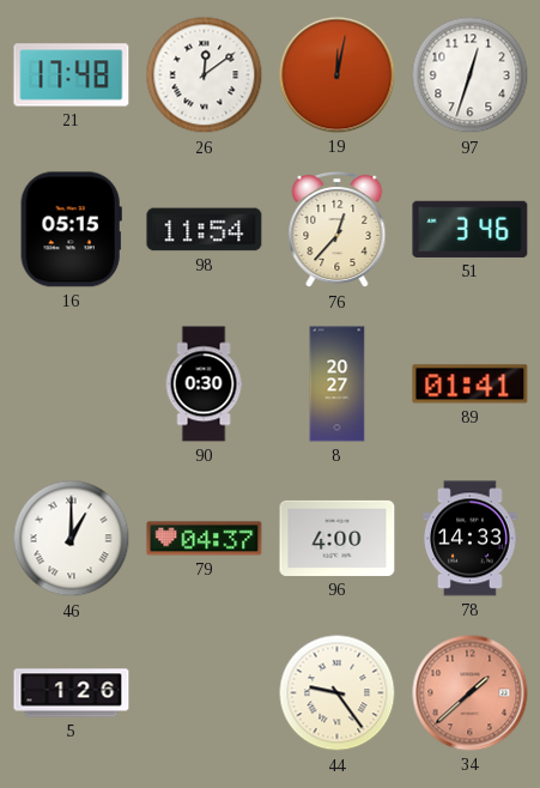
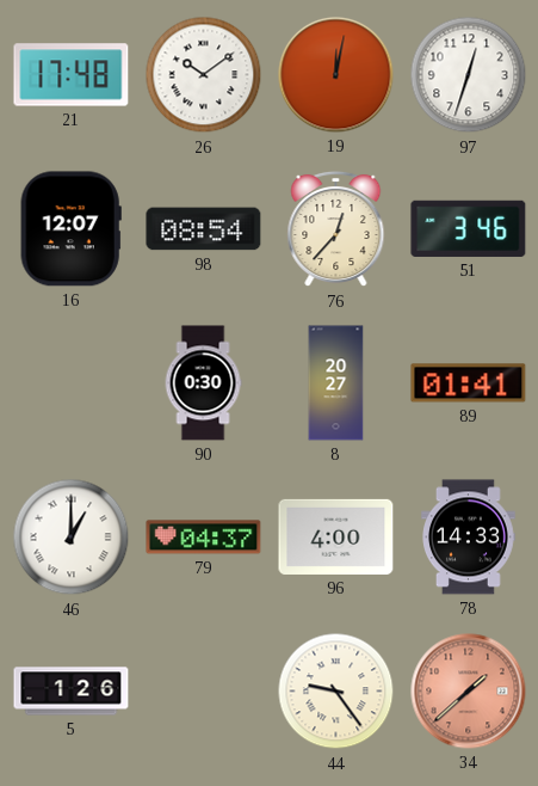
26: 12:09 -> 10:09
16: 05:15 -> 12:07
98: 11:54 -> 08:54
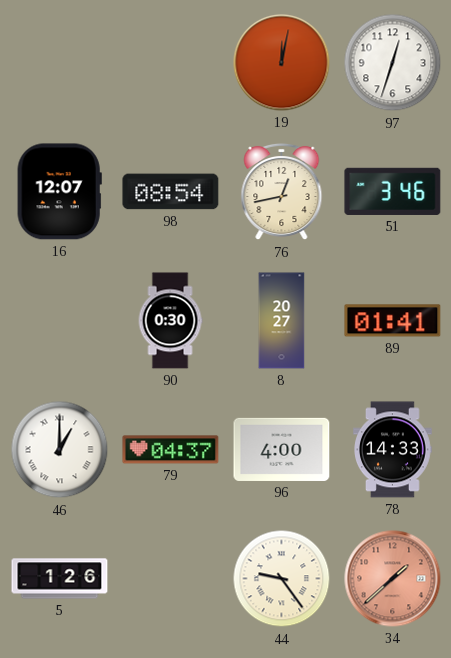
21: 17:48 -> none
26: 10:09 -> none
76: 12:37 -> 12:43
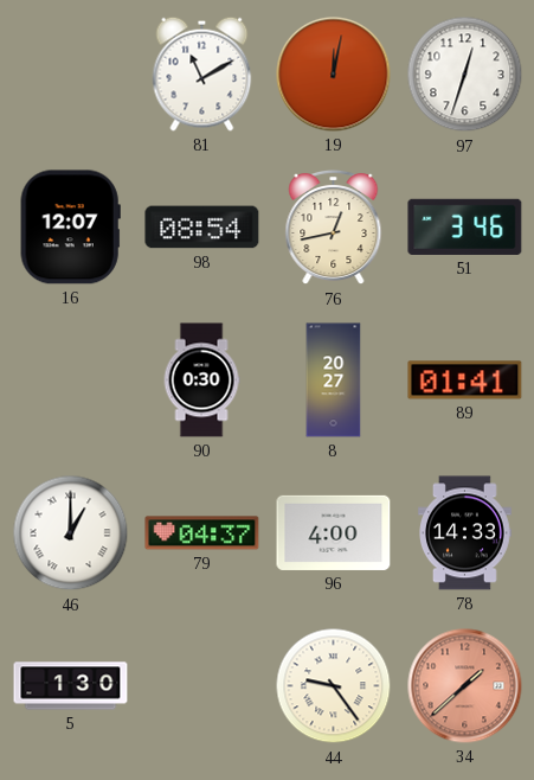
81: none -> 11:10
5: 1:26 -> 1:30
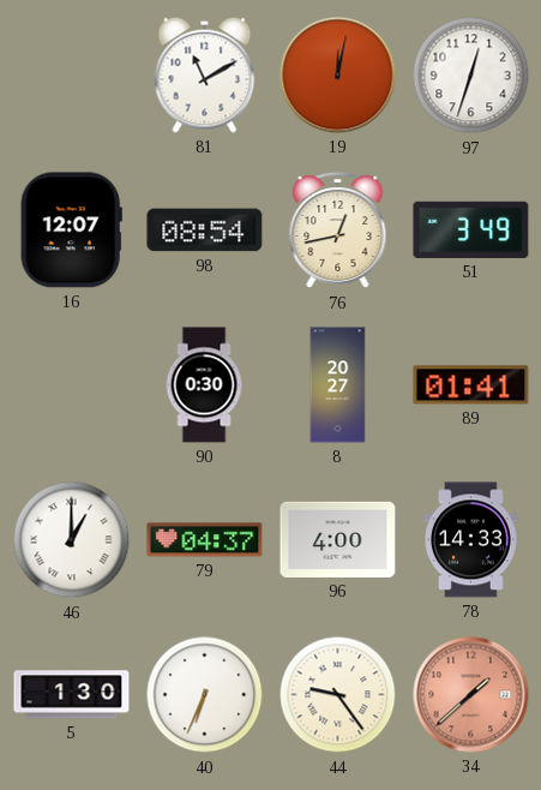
51: 3:46 -> 3:49
40: none -> 6:34
